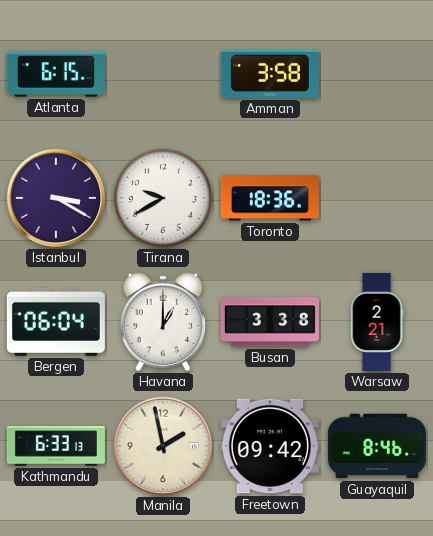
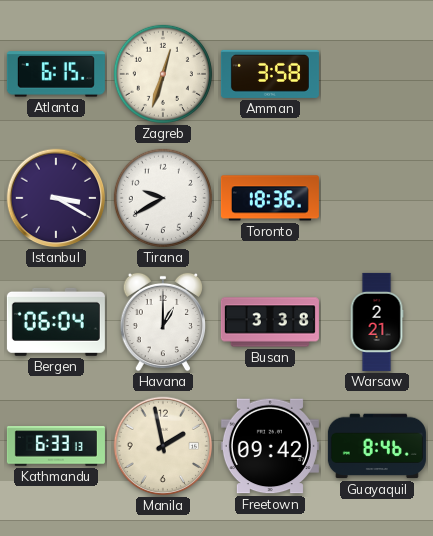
Zagreb: none -> 12:33
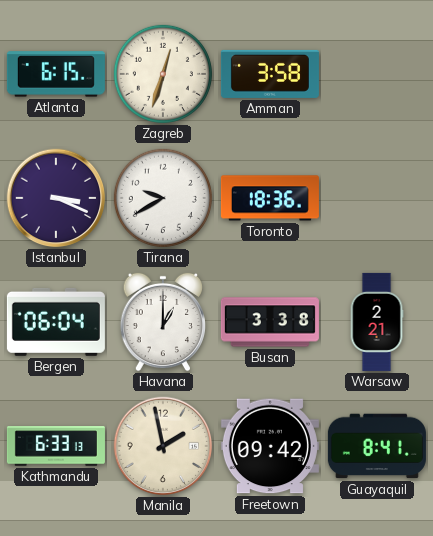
Istanbul: 3:20 -> 3:19
Guayaquil: 8:46 -> 8:41
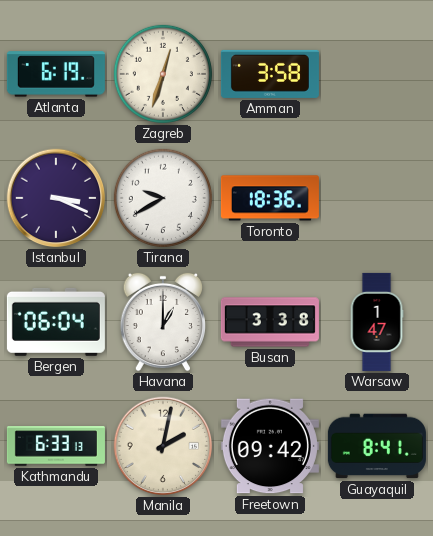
Atlanta: 6:15 -> 6:19
Warsaw: 2:21 -> 1:47
Manila: 1:58 -> 2:02
